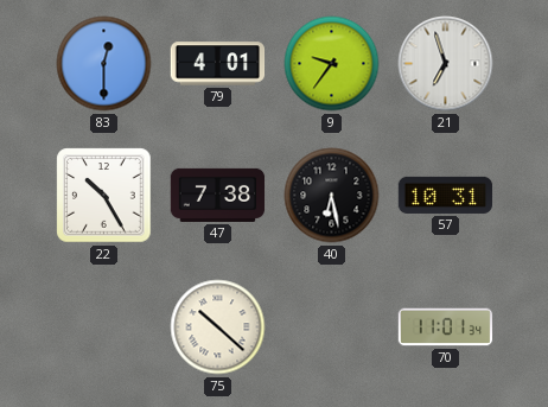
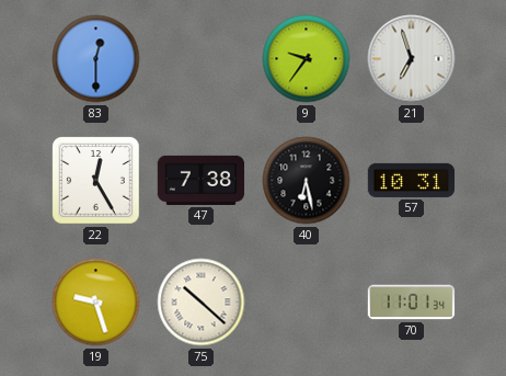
79: 4:01 -> none
22: 10:25 -> 12:25
19: none -> 9:27
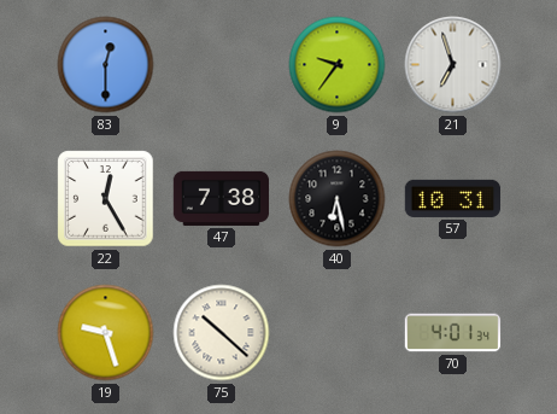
70: 11:01 -> 4:01
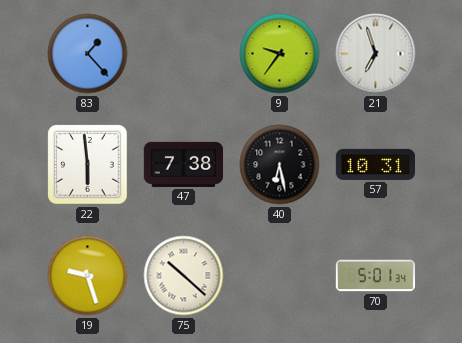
83: 12:30 -> 1:23
22: 12:25 -> 5:59
70: 4:01 -> 5:01
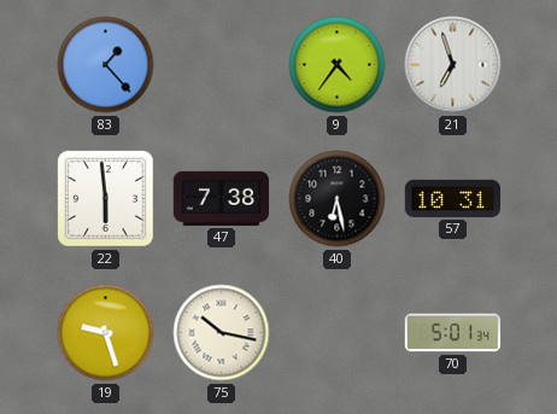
9: 9:36 -> 4:36
75: 10:22 -> 10:17
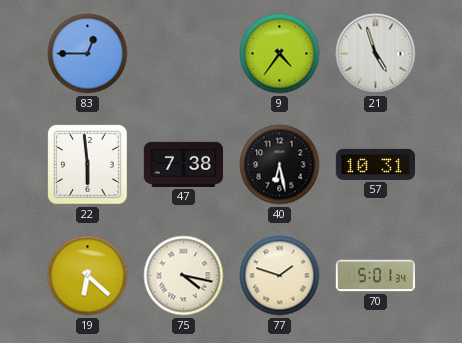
83: 1:23 -> 12:45
21: 6:57 -> 4:57
19: 9:27 -> 6:22
75: 10:17 -> 4:17
77: none -> 1:48
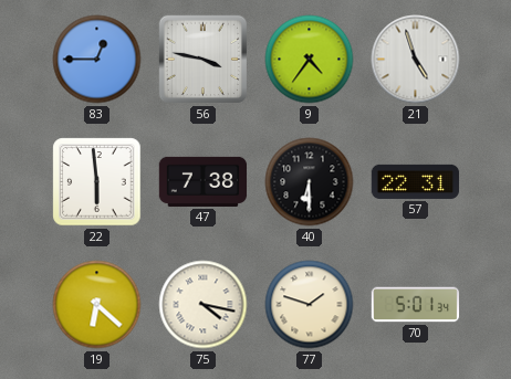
56: none -> 3:47
40: 6:28 -> 6:30
57: 10:31 -> 22:31
